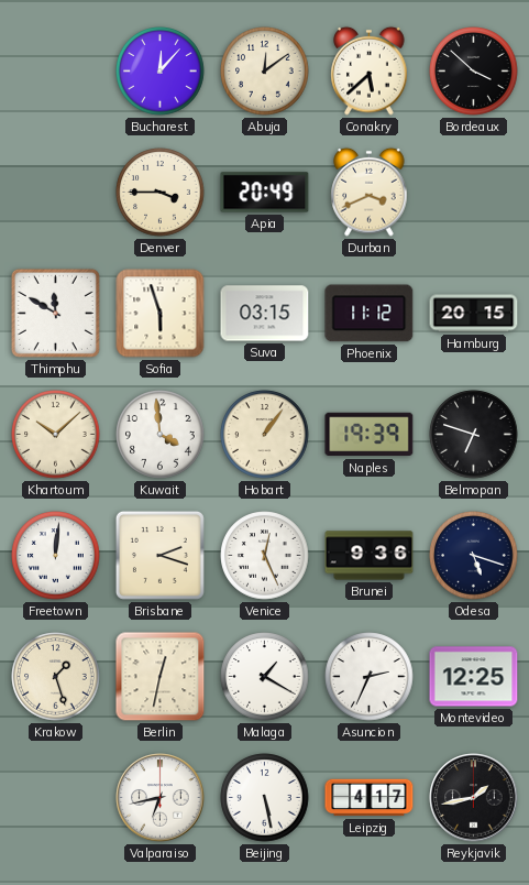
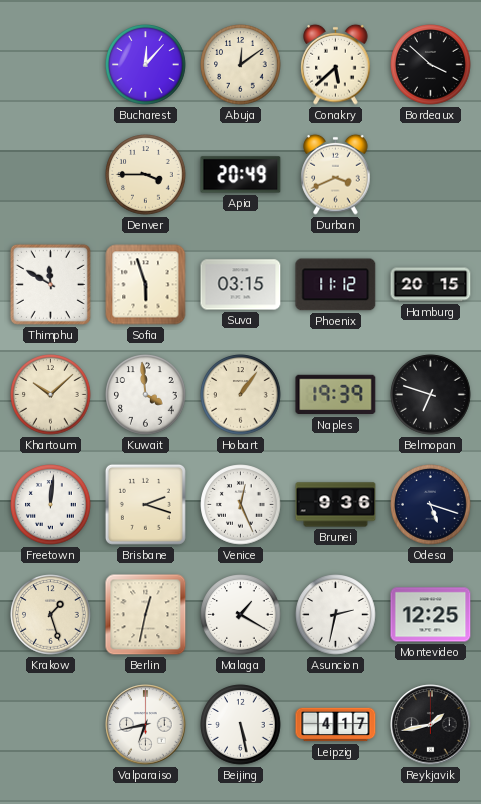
Asuncion: 2:34 -> 2:32
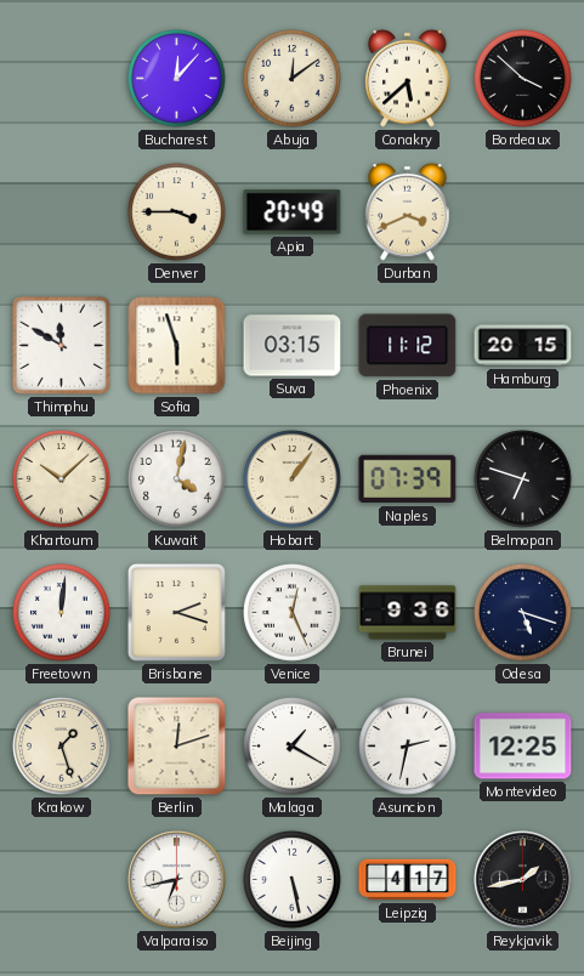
Kuwait: 3:59 -> 4:02
Naples: 19:39 -> 07:39
Berlin: 12:32 -> 12:12
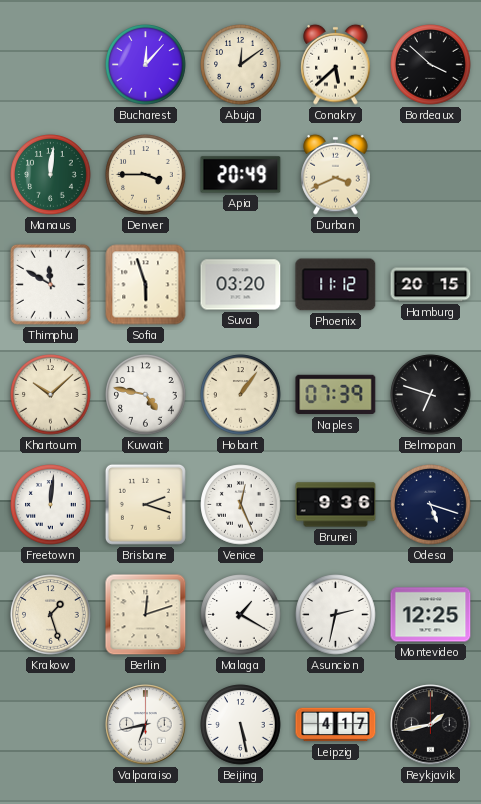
Manaus: none -> 12:01
Suva: 03:15 -> 03:20
Kuwait: 4:02 -> 4:47
